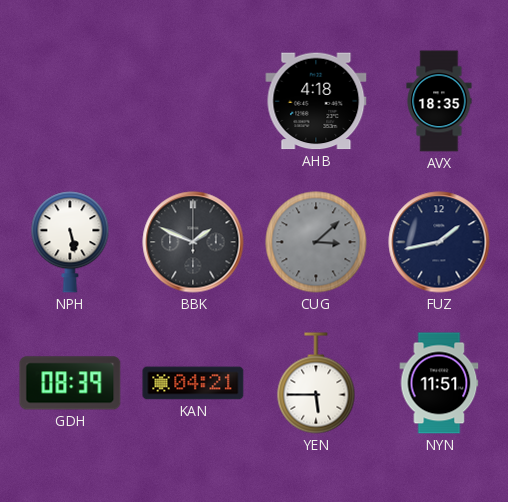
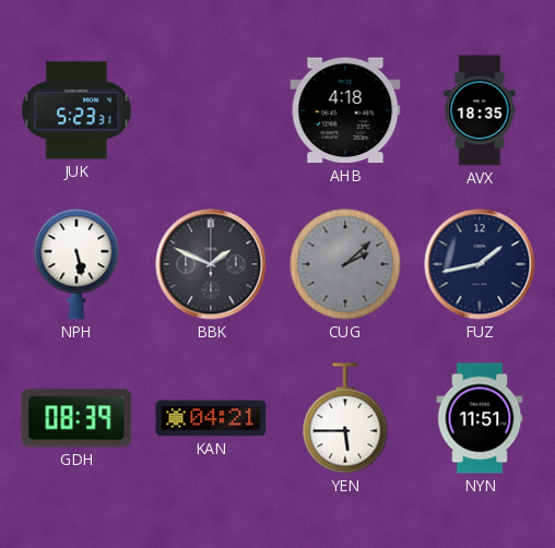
JUK: none -> 5:23
CUG: 3:08 -> 2:08
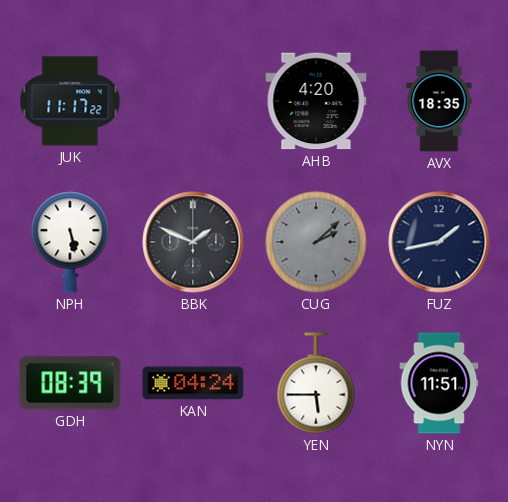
JUK: 5:23 -> 11:17
AHB: 4:18 -> 4:20
KAN: 04:21 -> 04:24
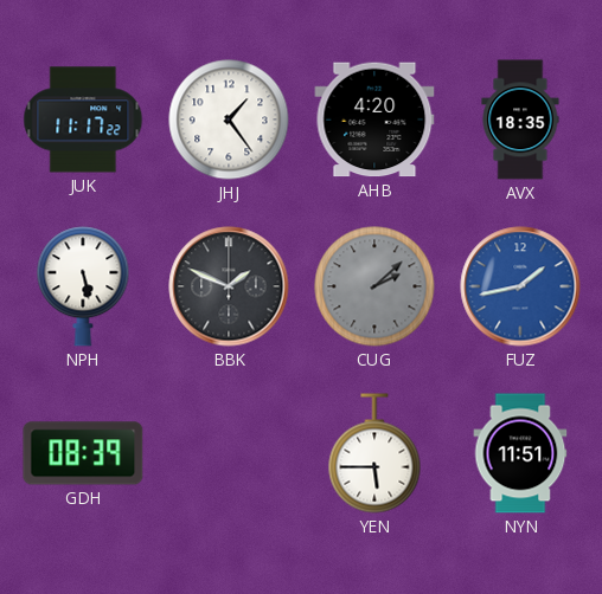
JHJ: none -> 1:24
FUZ dial: navy -> blue
KAN: 04:24 -> none
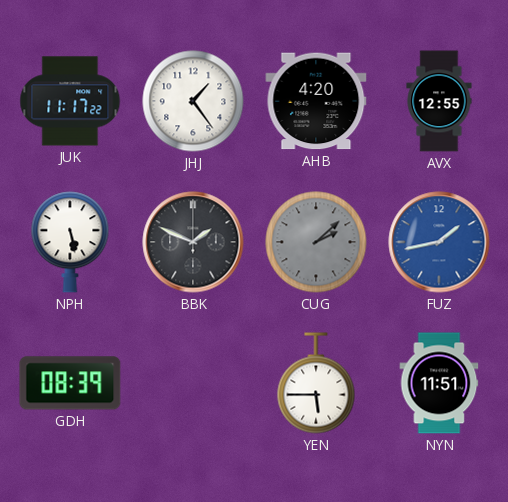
AVX: 18:35 -> 12:55
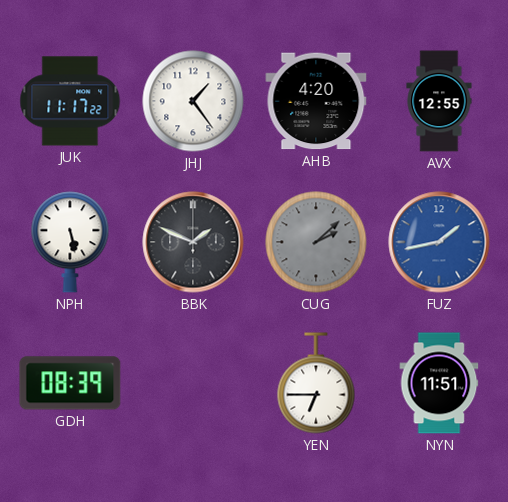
YEN: 5:45 -> 6:45
